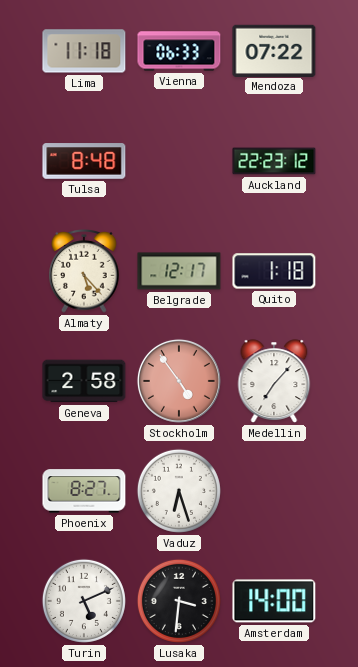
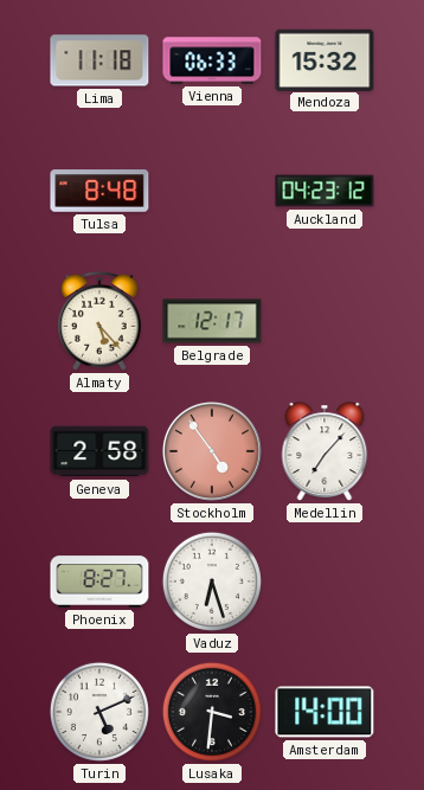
Mendoza: 07:22 -> 15:32
Auckland: 22:23 -> 04:23
Quito: 1:18 -> none
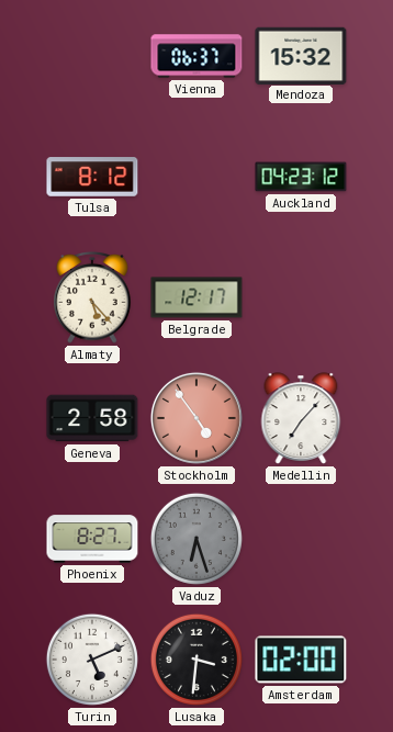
Lima: 11:18 -> none
Vienna: 06:33 -> 06:37
Tulsa: 8:48 -> 8:12
Vaduz dial: white -> grey
Amsterdam: 14:00 -> 02:00
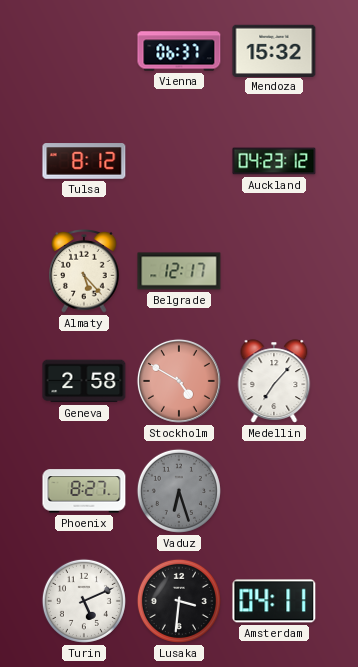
Stockholm: 4:54 -> 4:50
Amsterdam: 02:00 -> 04:11
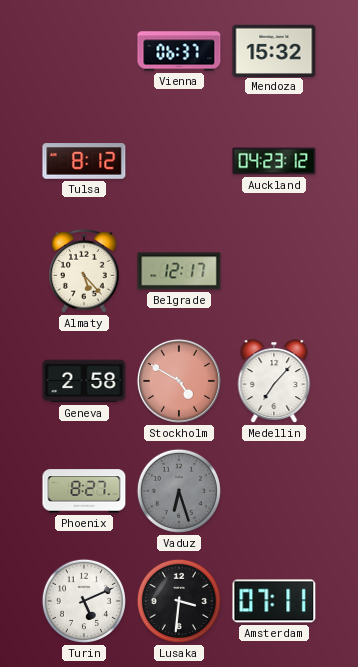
Amsterdam: 04:11 -> 07:11
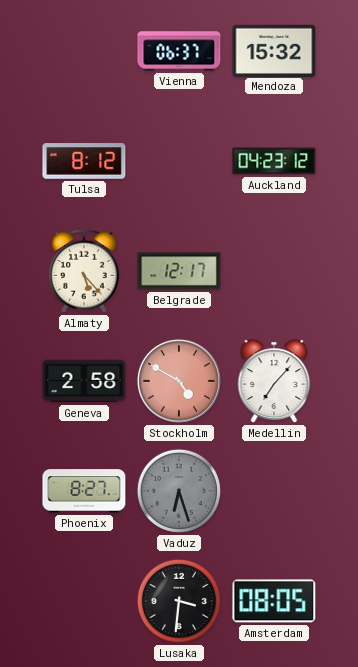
Turin: 5:11 -> none
Amsterdam: 07:11 -> 08:05
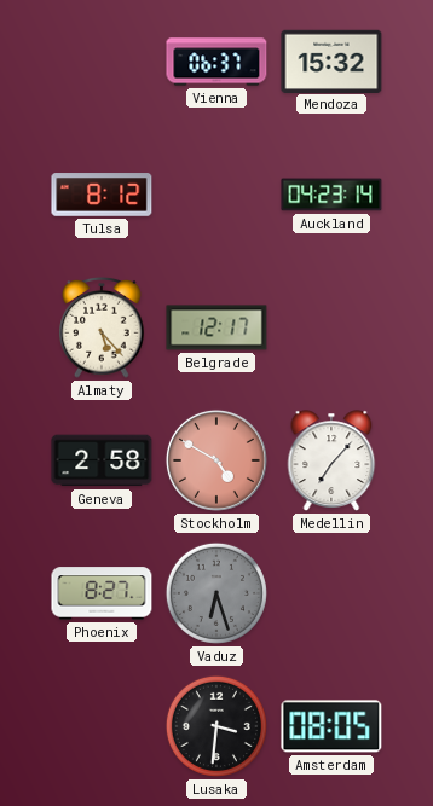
Auckland: 04:23:12 -> 04:23:14
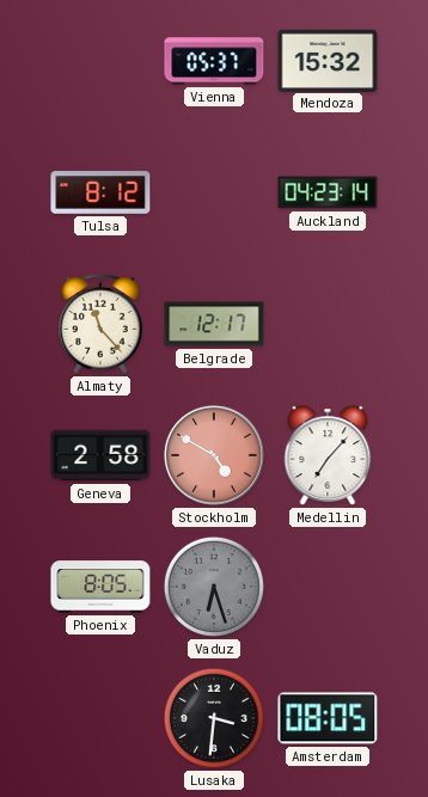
Vienna: 06:37 -> 05:37
Almaty: 5:23 -> 11:23
Phoenix: 8:27 -> 8:05
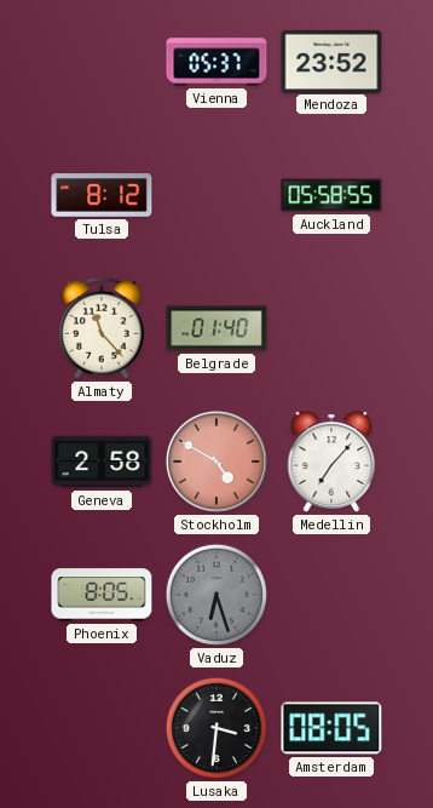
Mendoza: 15:32 -> 23:52
Auckland: 04:23 -> 05:58
Belgrade: 12:17 -> 01:40
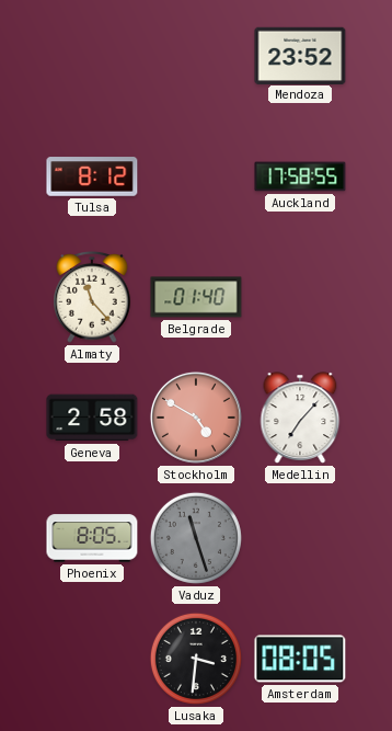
Vienna: 05:37 -> none
Auckland: 05:58 -> 17:58
Vaduz: 6:27 -> 11:27
